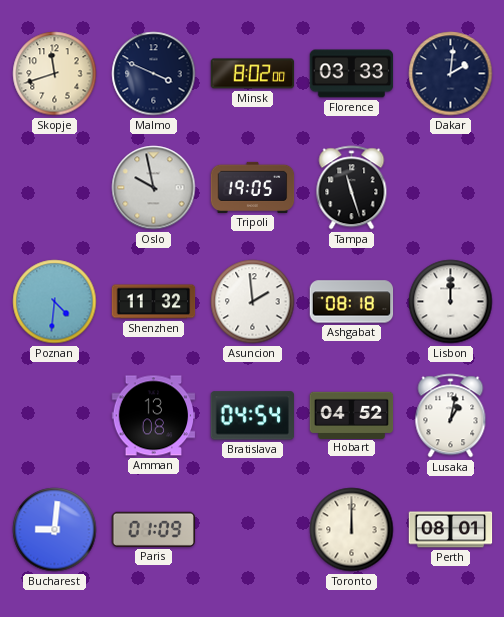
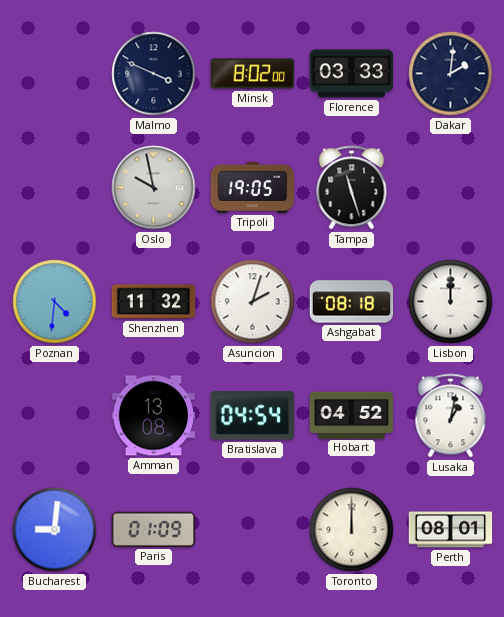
Skopje: 11:42 -> none
Asuncion: 1:59 -> 2:03
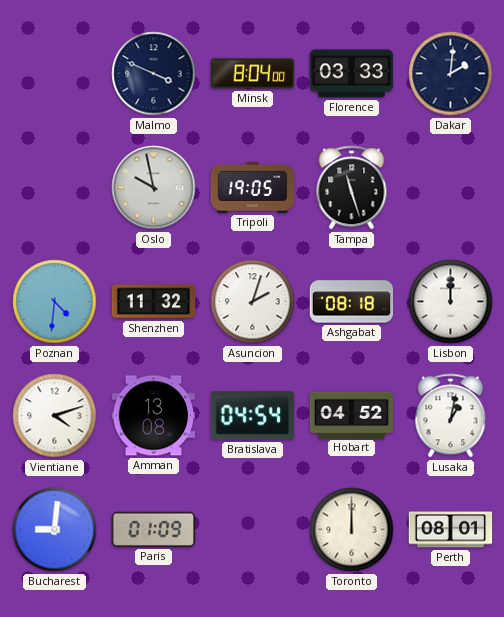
Minsk: 8:02 -> 8:04
Vientiane: none -> 4:12
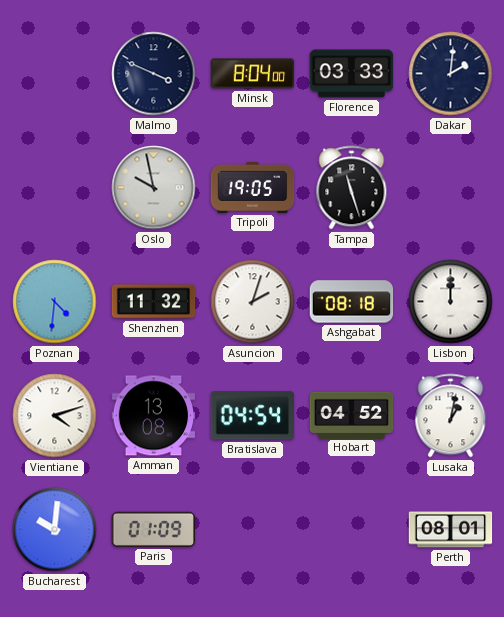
Bucharest: 9:01 -> 10:01
Toronto: 12:00 -> none
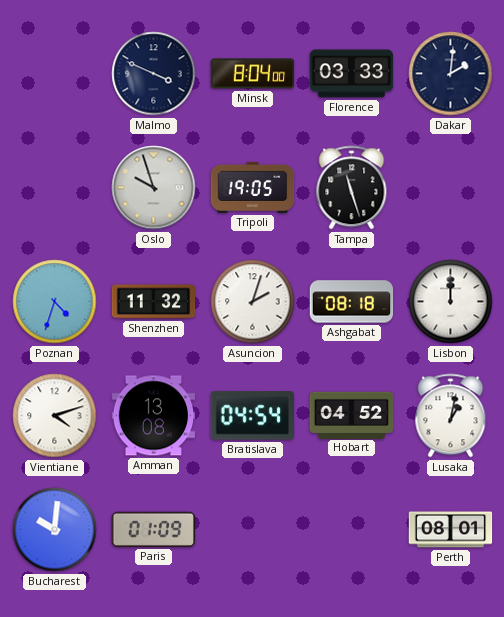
Oslo: 9:58 -> 9:57
Poznan: 4:31 -> 4:33
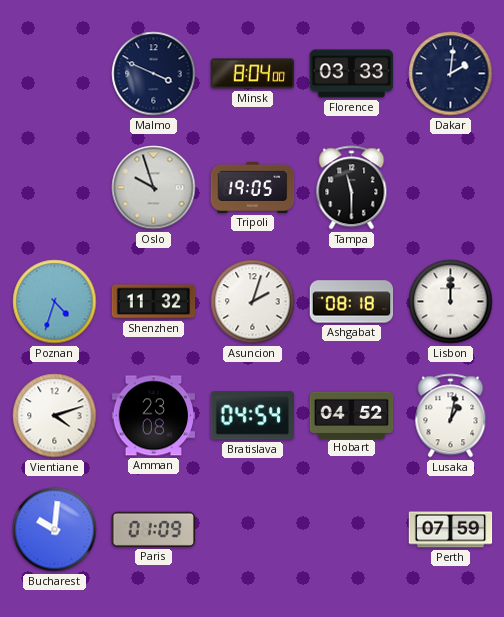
Tampa: 11:27 -> 11:30
Amman: 13:08 -> 23:08
Perth: 08:01 -> 07:59
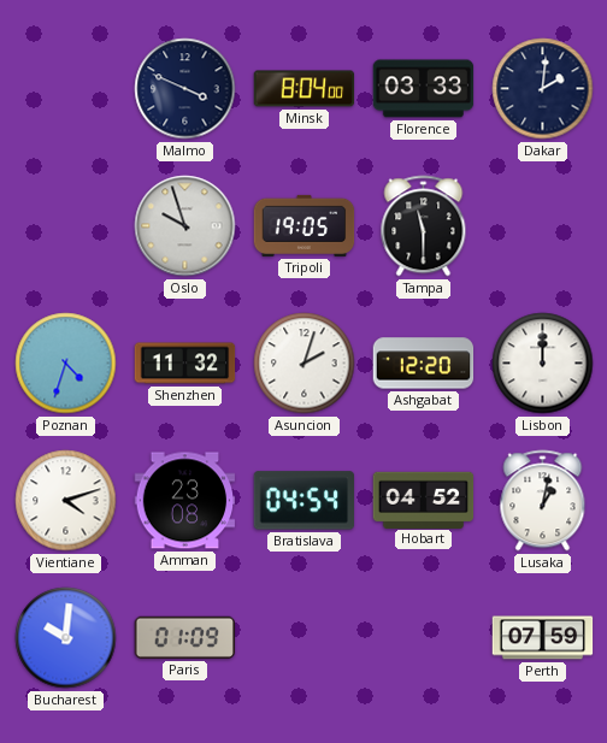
Ashgabat: 08:18 -> 12:20
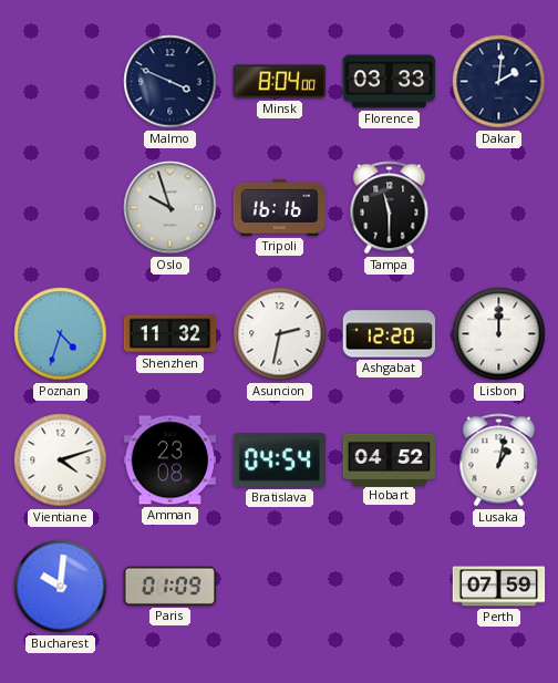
Tripoli: 19:05 -> 16:16
Asuncion: 2:03 -> 2:32
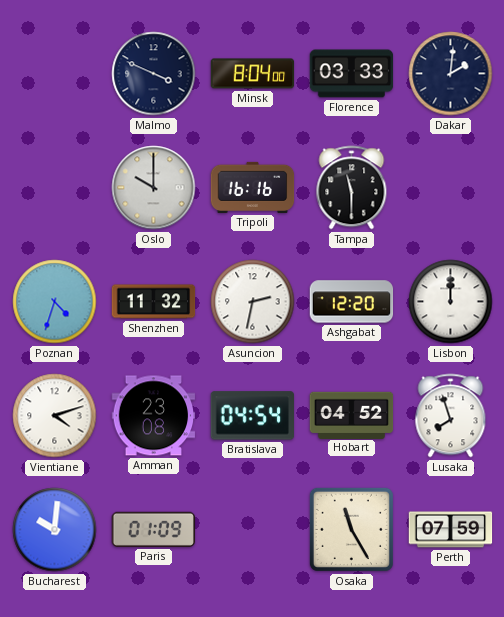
Oslo: 9:57 -> 10:00
Lusaka: 1:02 -> 7:57
Osaka: none -> 11:25
